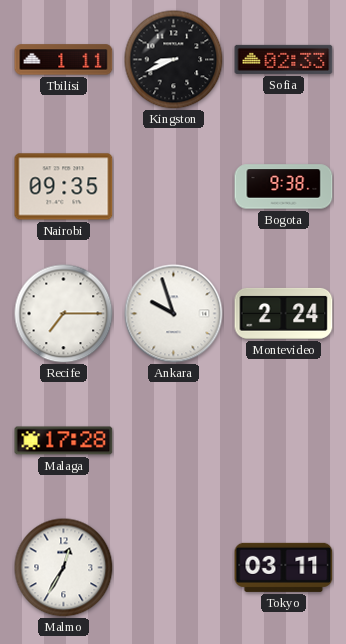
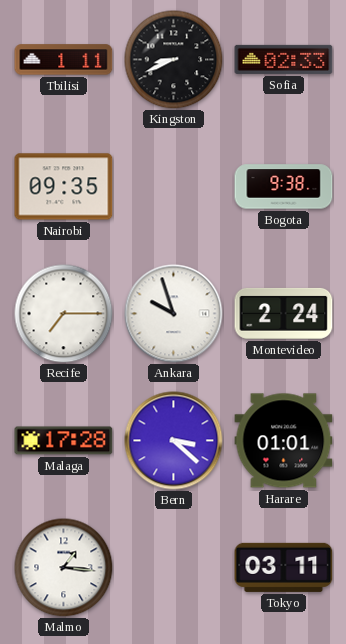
Bern: none -> 3:22
Harare: none -> 01:01
Malmo: 12:35 -> 1:16
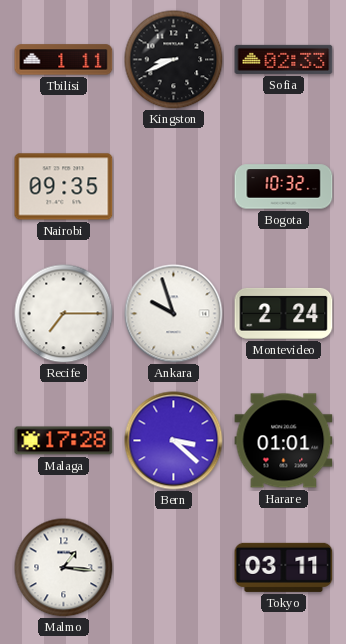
Bogota: 9:38 -> 10:32
